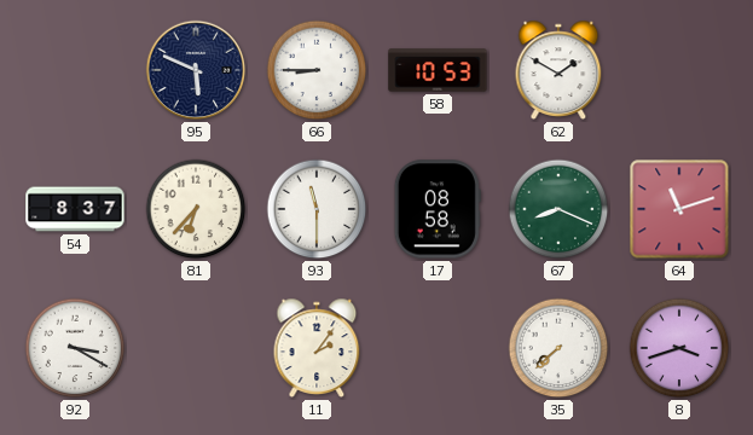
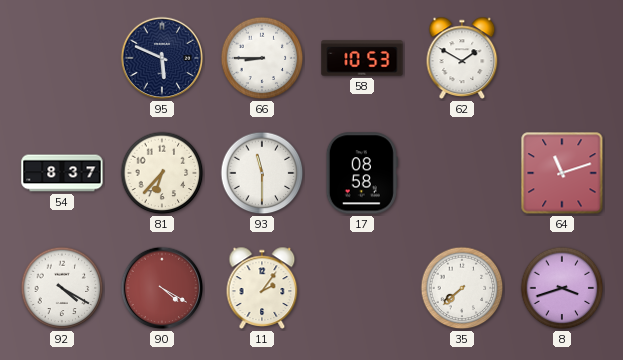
67: 8:19 -> none
92: 3:20 -> 4:20
90: none -> 4:20
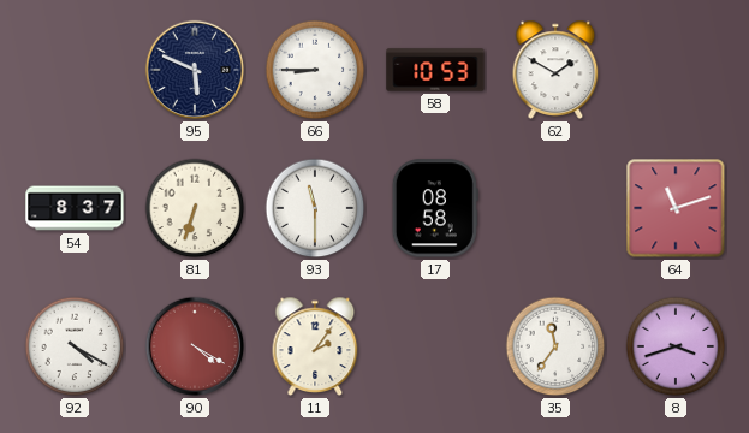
81: 6:37 -> 6:33
35: 7:38 -> 11:36
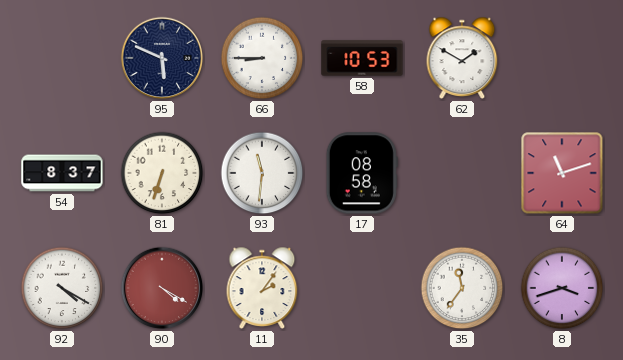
93: 11:30 -> 11:31
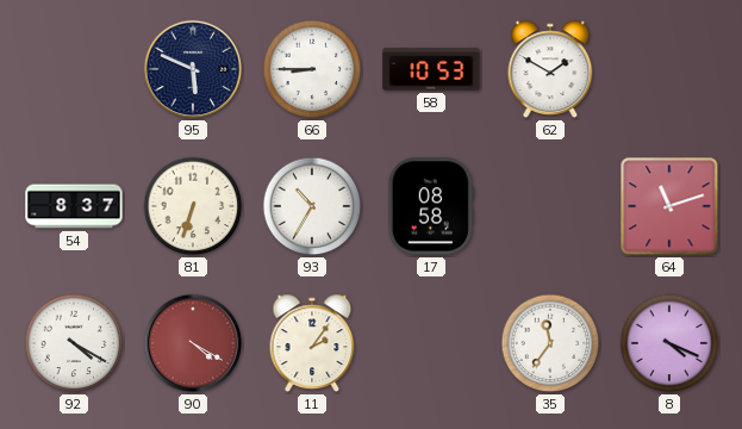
93: 11:31 -> 10:35
8: 3:42 -> 4:19
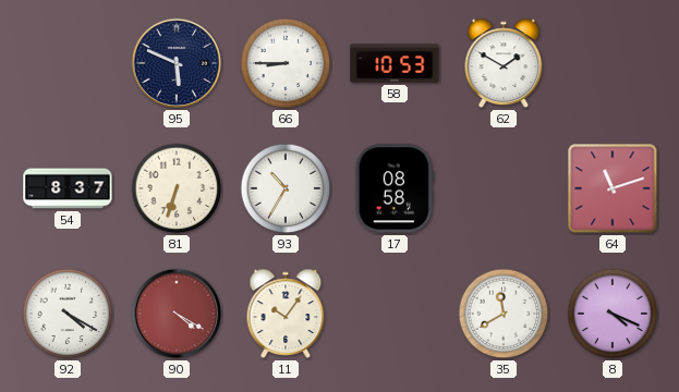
11: 2:06 -> 10:06
35: 11:36 -> 11:40
